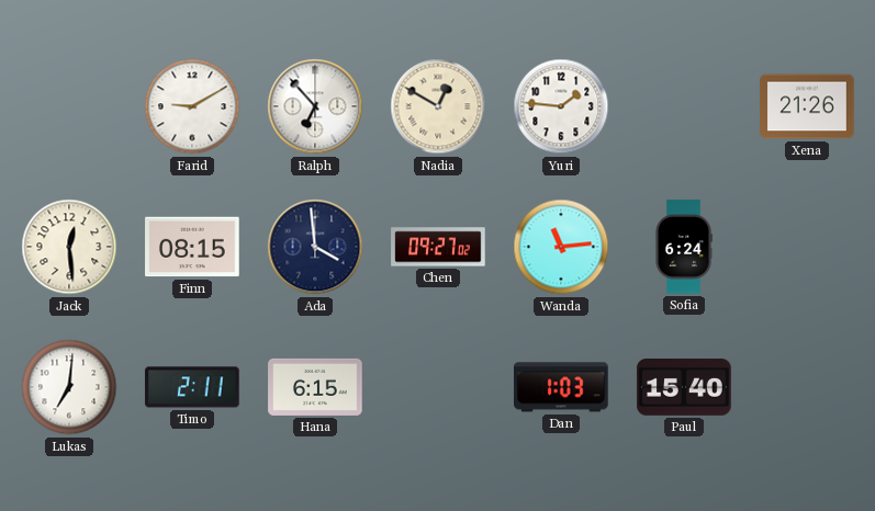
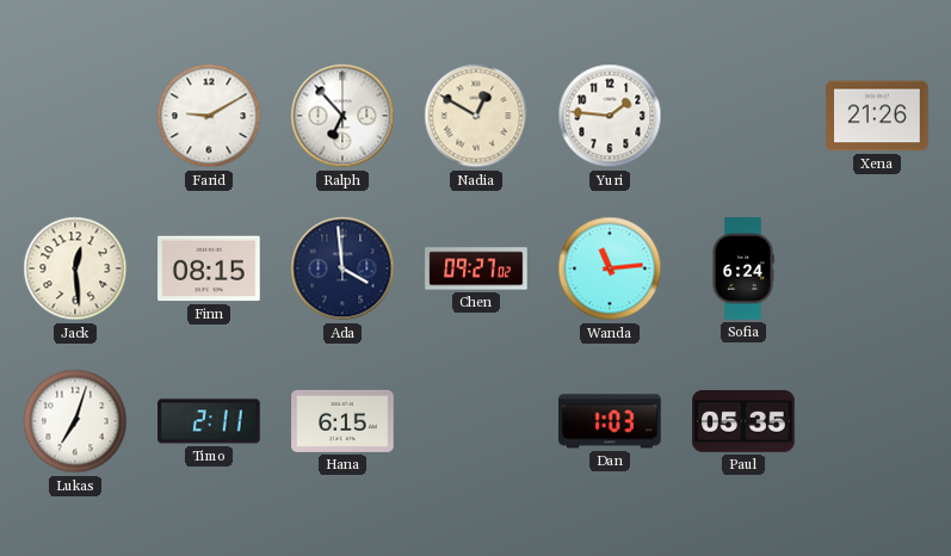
Lukas: 7:01 -> 7:03
Paul: 15:40 -> 05:35
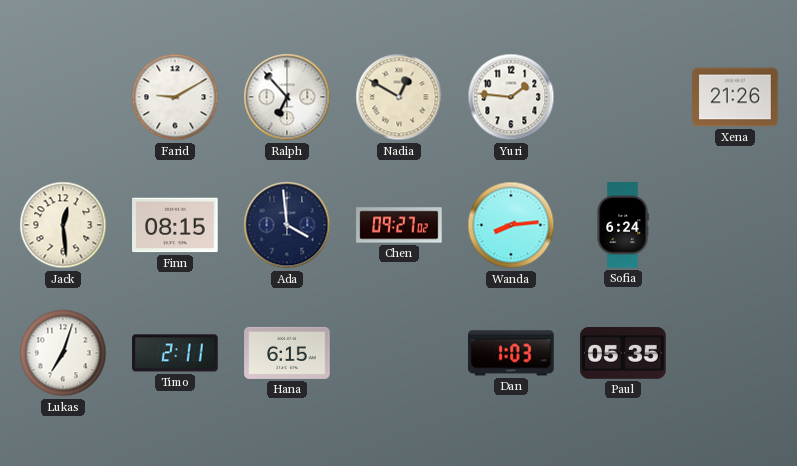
Wanda: 11:14 -> 8:14
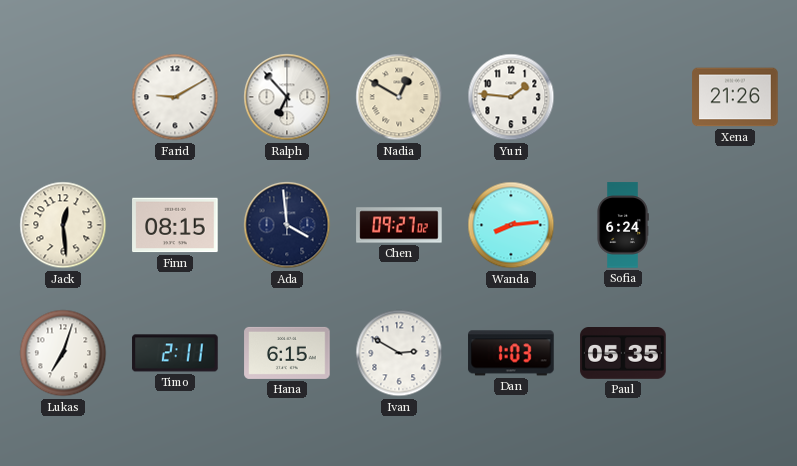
Ivan: none -> 2:50
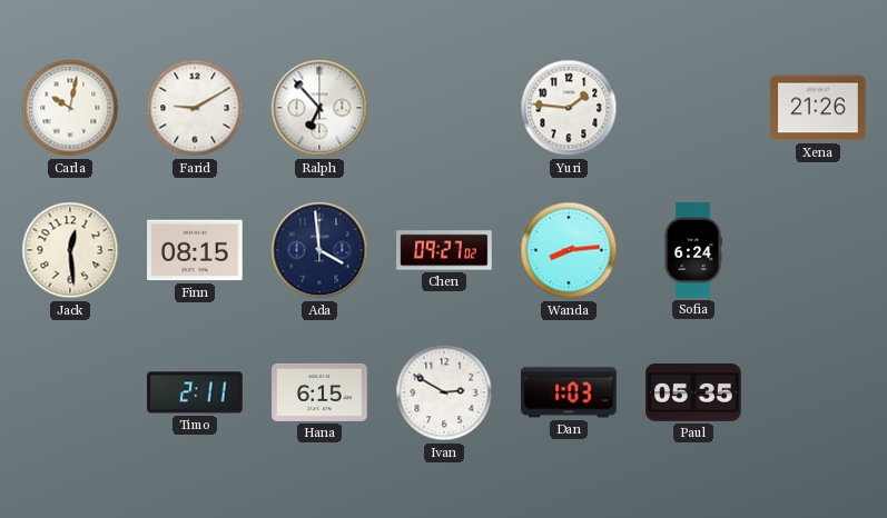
Carla: none -> 10:02
Nadia: 12:50 -> none
Lukas: 7:03 -> none
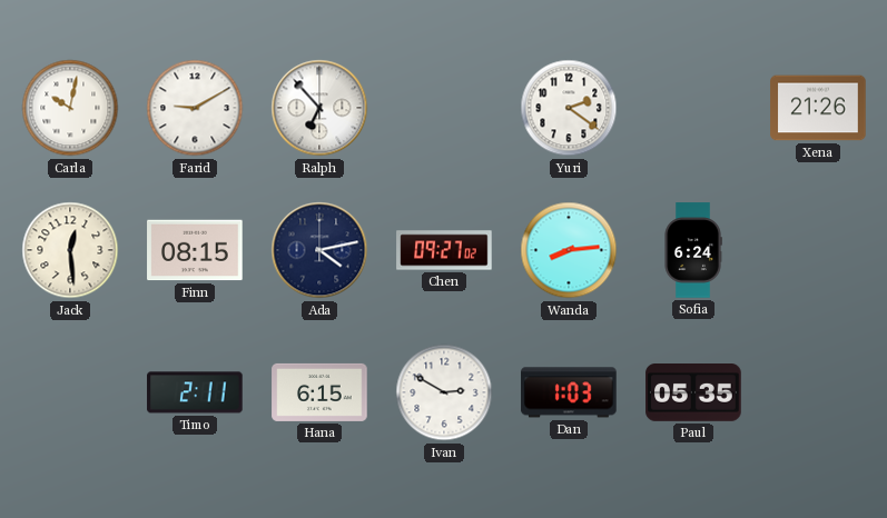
Yuri: 1:46 -> 2:21
Ada: 3:59 -> 4:13
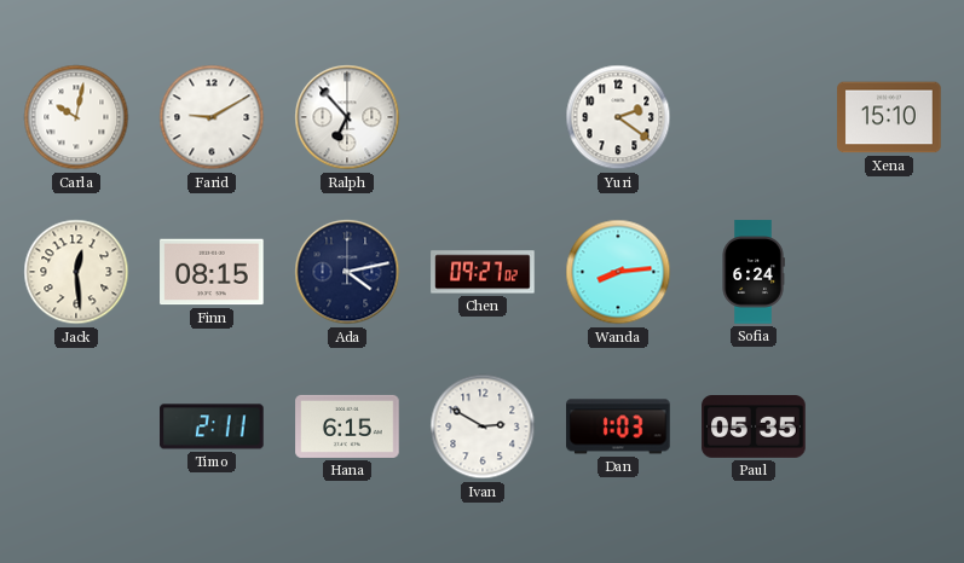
Xena: 21:26 -> 15:10
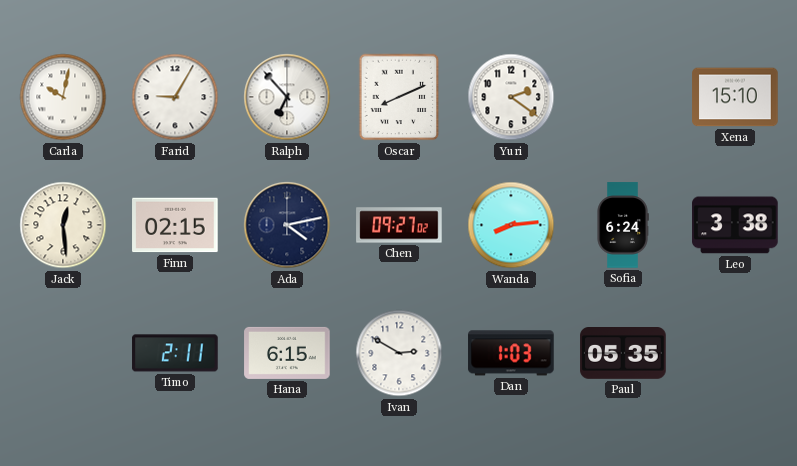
Farid: 9:10 -> 9:05
Oscar: none -> 8:11
Finn: 08:15 -> 02:15
Leo: none -> 3:38
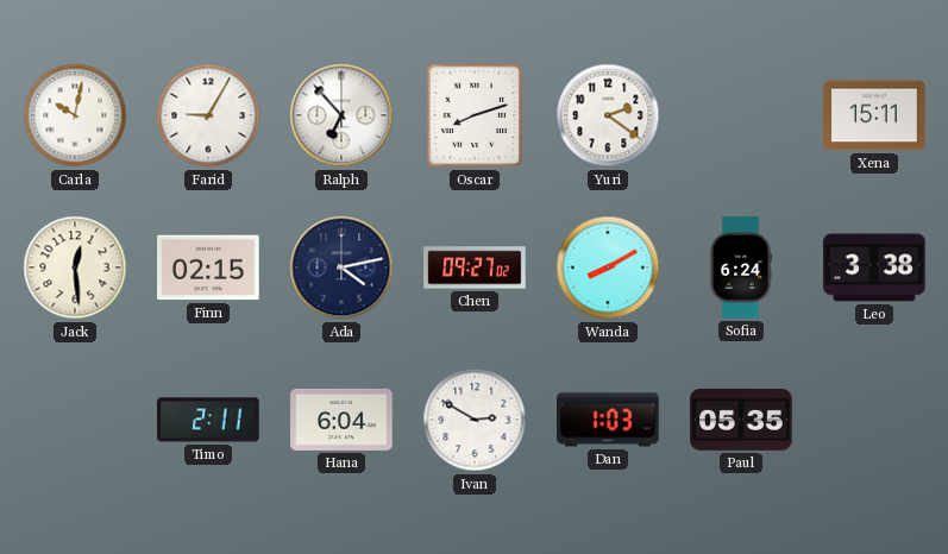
Oscar: 8:11 -> 8:12
Xena: 15:10 -> 15:11
Wanda: 8:14 -> 8:10
Hana: 6:15 -> 6:04
